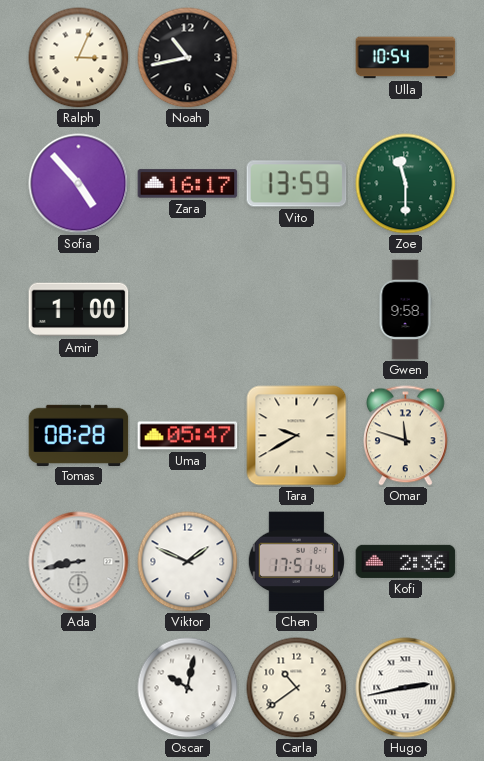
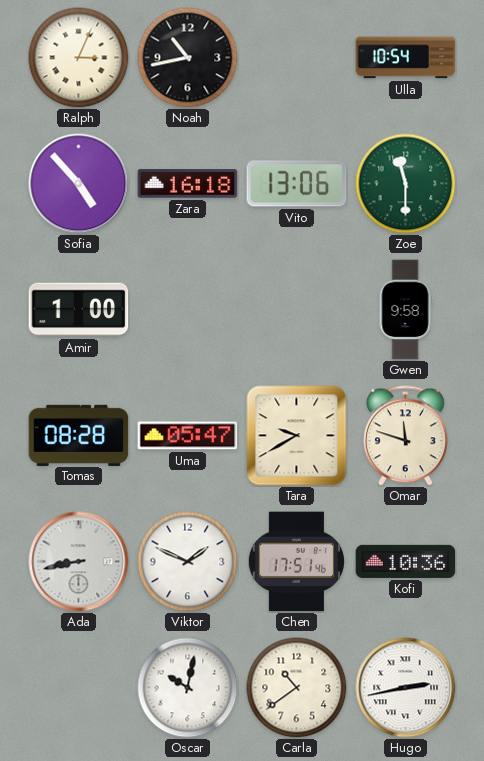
Zara: 16:17 -> 16:18
Vito: 13:59 -> 13:06
Kofi: 2:36 -> 10:36
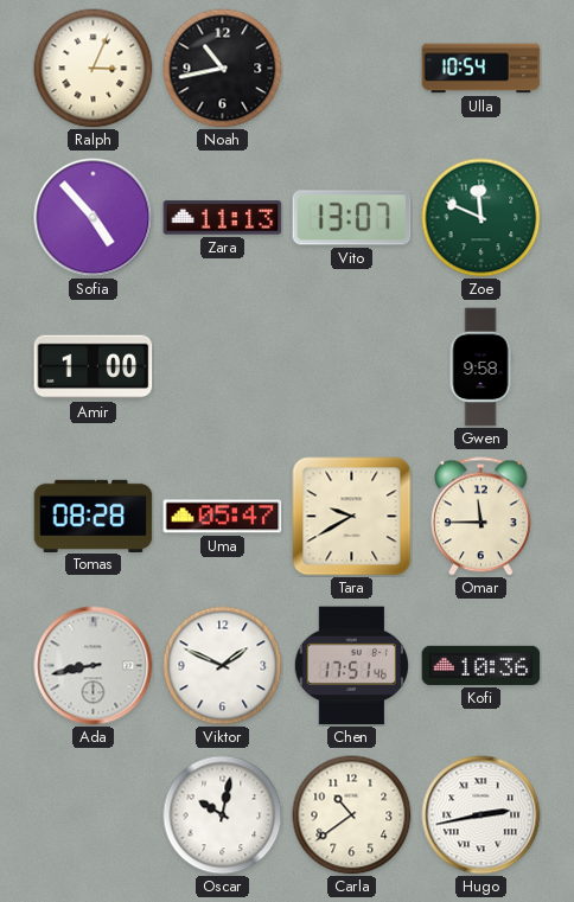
Zara: 16:18 -> 11:13
Vito: 13:06 -> 13:07
Zoe: 11:30 -> 11:49
Omar: 11:48 -> 11:45
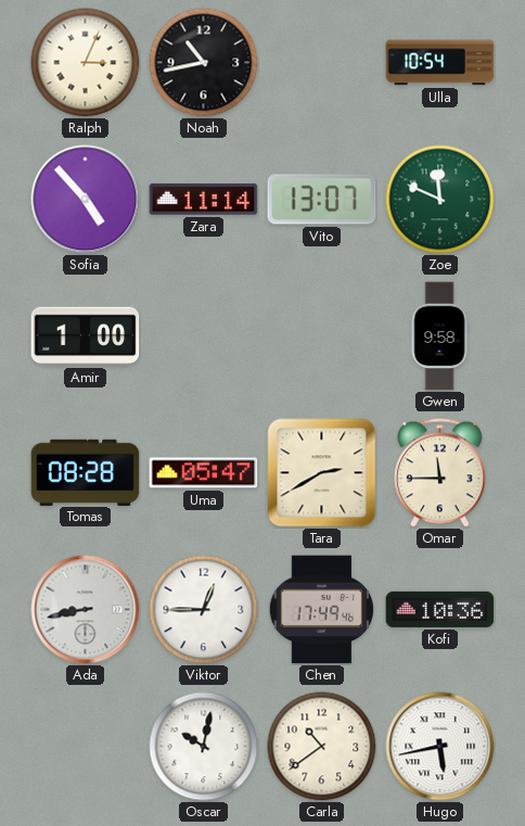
Zara: 11:13 -> 11:14
Tara: 9:40 -> 2:40
Viktor: 1:49 -> 12:45
Chen: 17:51 -> 17:49
Hugo: 2:43 -> 5:43
